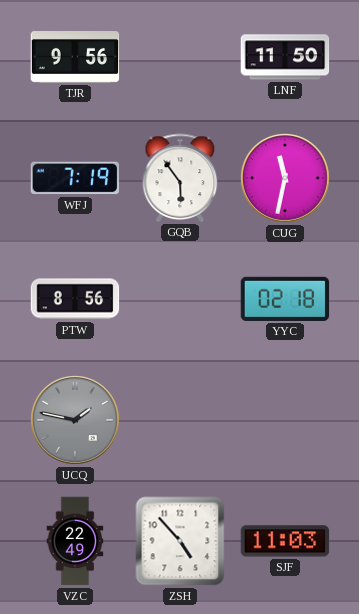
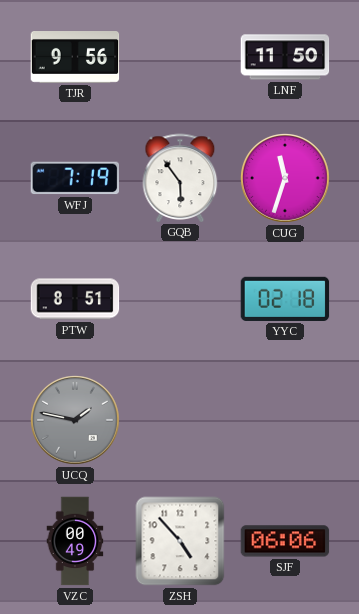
CUG: 11:32 -> 11:33
PTW: 8:56 -> 8:51
VZC: 22:49 -> 00:49
SJF: 11:03 -> 06:06
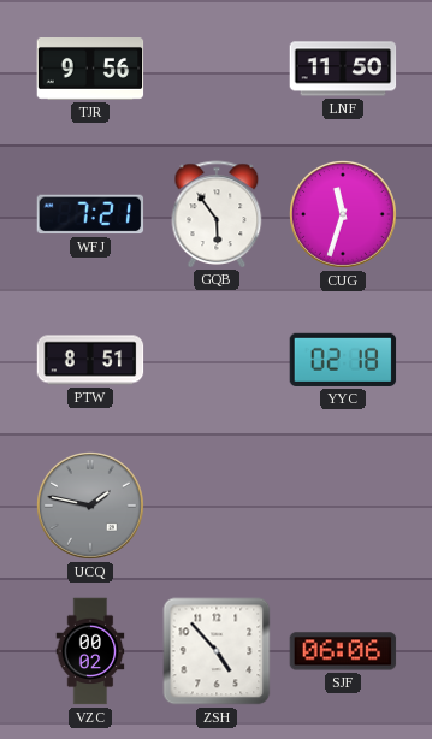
WFJ: 7:19 -> 7:21
VZC: 00:49 -> 00:02
